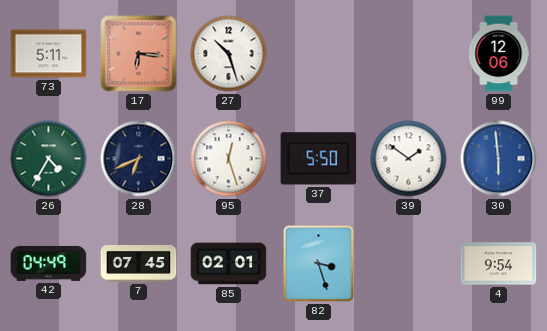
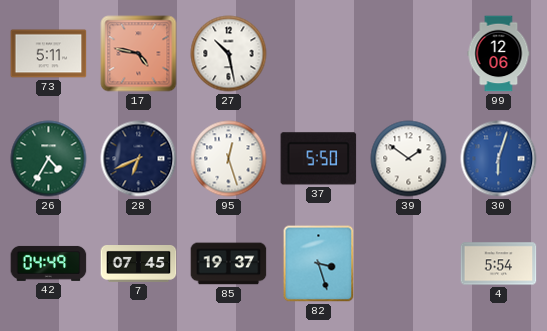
17: 6:16 -> 4:47
27: 10:27 -> 10:28
30: 5:59 -> 6:03
85: 02:01 -> 19:37
4: 9:54 -> 5:54
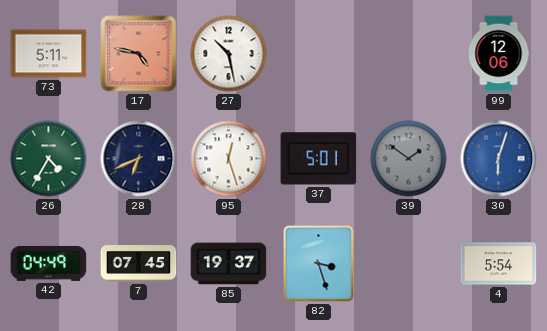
37: 5:50 -> 5:01
39 dial: white -> grey
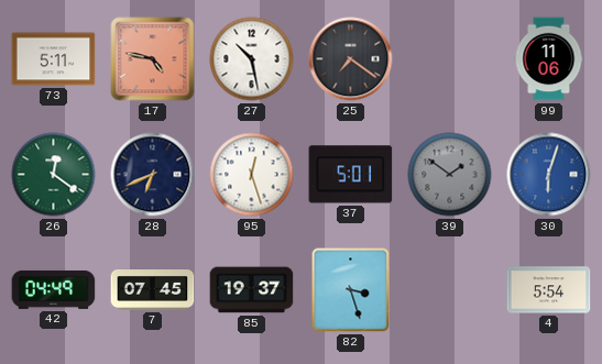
25: none -> 7:21
99: 12:06 -> 11:06
26: 4:35 -> 12:21
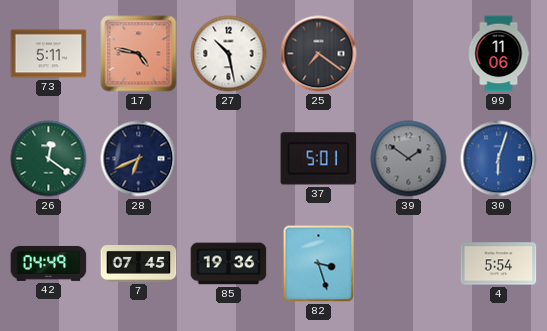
95: 12:27 -> none
85: 19:37 -> 19:36
